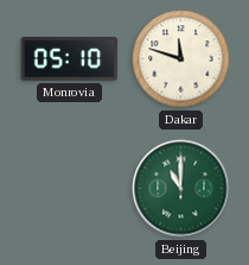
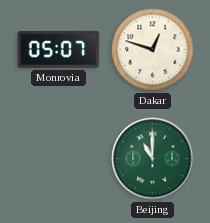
Monrovia: 05:10 -> 05:07
Dakar: 11:48 -> 12:48
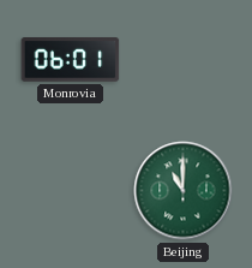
Monrovia: 05:07 -> 06:01
Dakar: 12:48 -> none
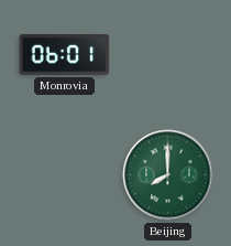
Beijing: 11:00 -> 8:00
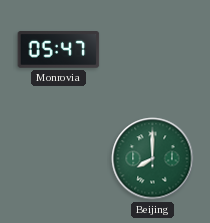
Monrovia: 06:01 -> 05:47
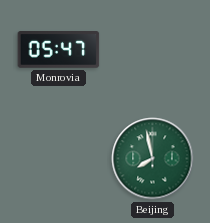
Beijing: 8:00 -> 7:58
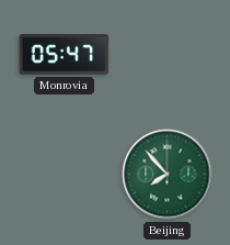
Beijing: 7:58 -> 7:53
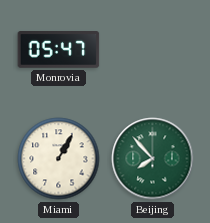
Miami: none -> 1:05
